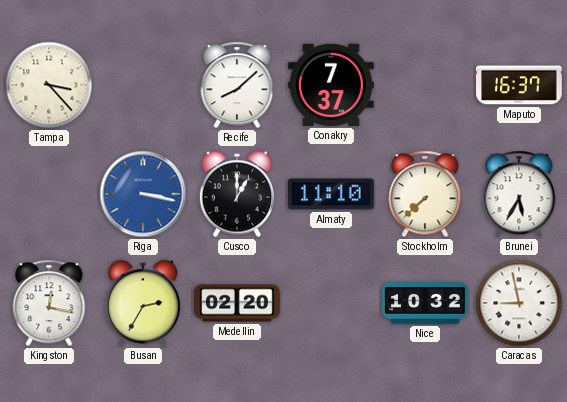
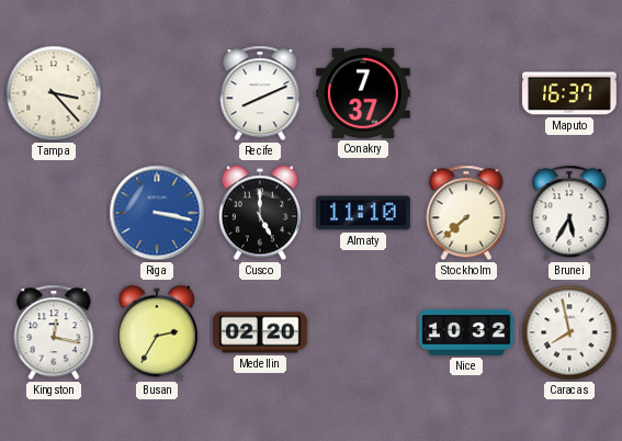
Recife: 8:08 -> 8:11
Cusco: 1:00 -> 5:00
Caracas: 8:58 -> 7:58
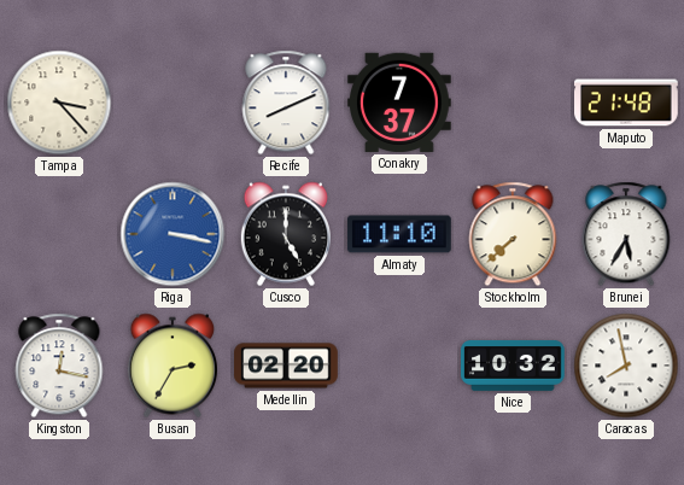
Maputo: 16:37 -> 21:48
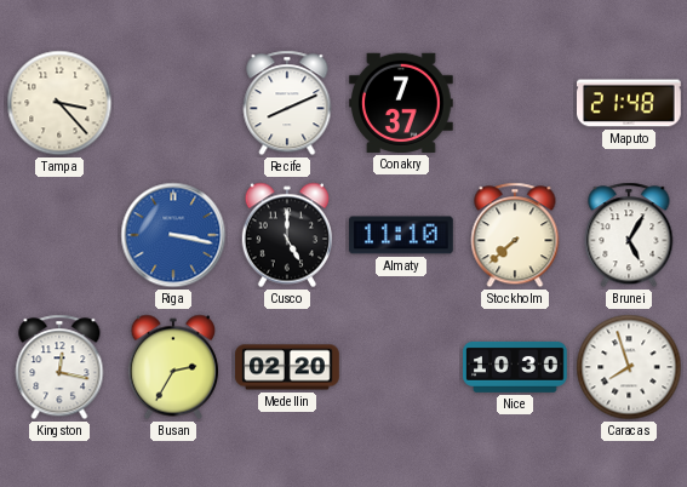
Brunei: 5:35 -> 5:05
Nice: 10:32 -> 10:30
Caracas: 7:58 -> 7:57
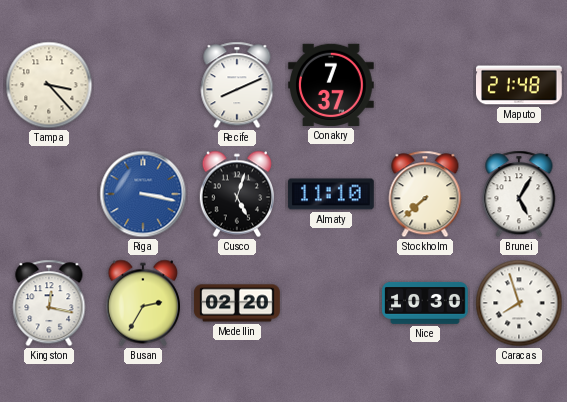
Cusco: 5:00 -> 5:03
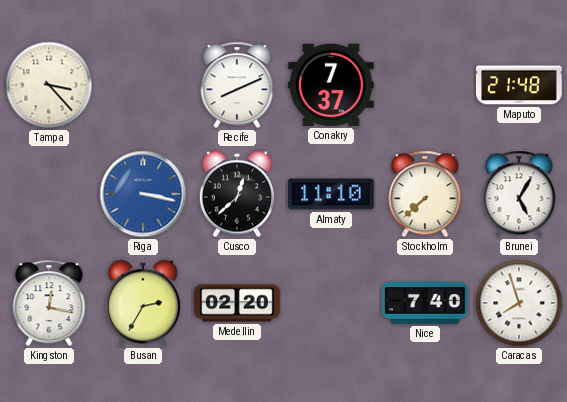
Cusco: 5:03 -> 12:38
Nice: 10:30 -> 7:40
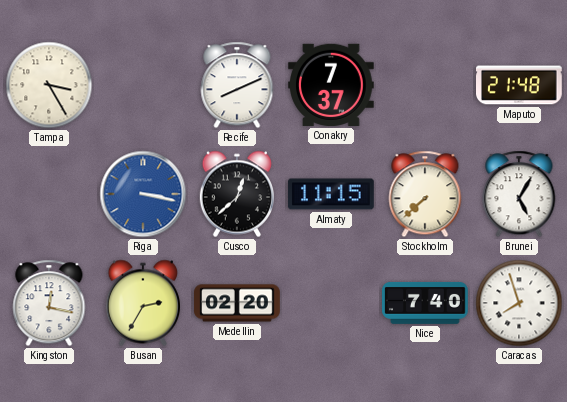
Tampa: 3:23 -> 3:25
Almaty: 11:10 -> 11:15
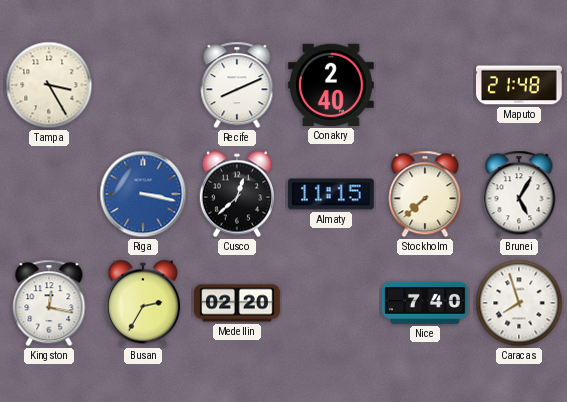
Conakry: 7:37 -> 2:40
